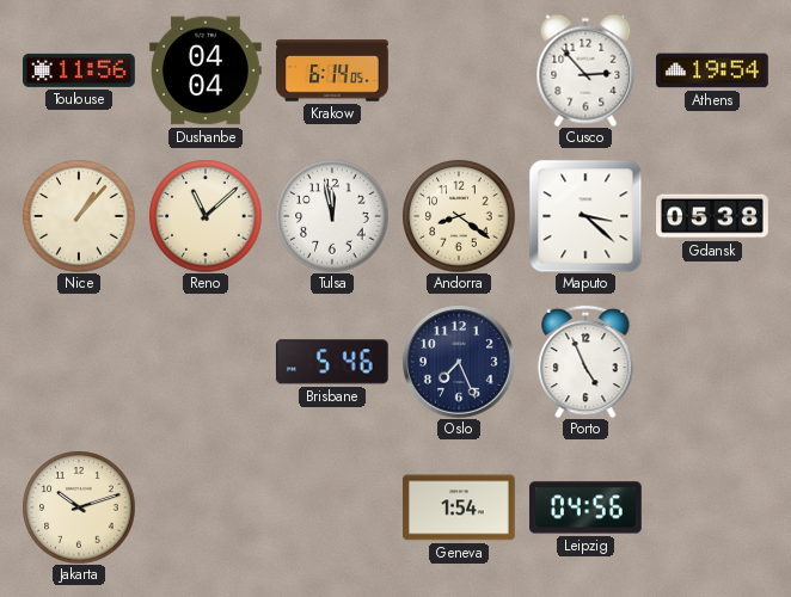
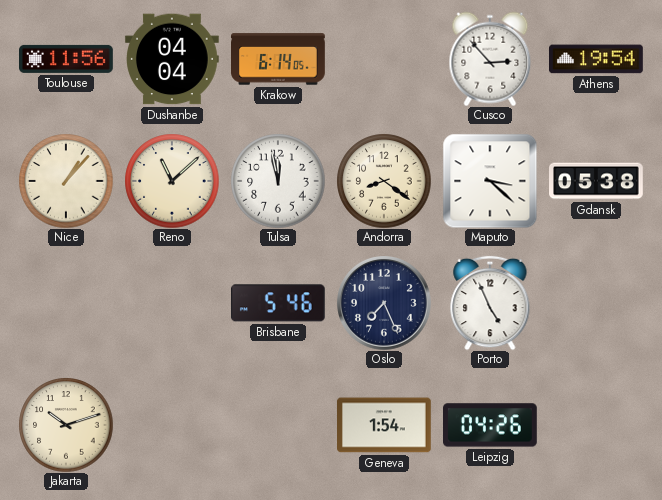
Leipzig: 04:56 -> 04:26
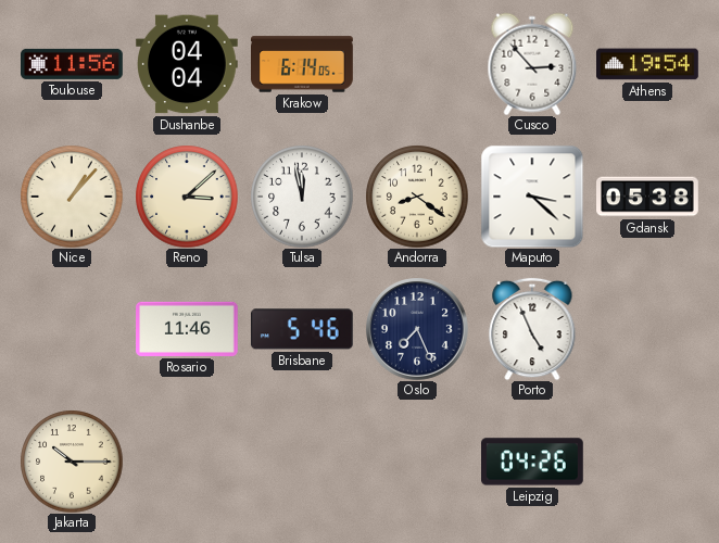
Reno: 11:08 -> 3:08
Rosario: none -> 11:46
Jakarta: 10:12 -> 10:15
Geneva: 1:54 -> none
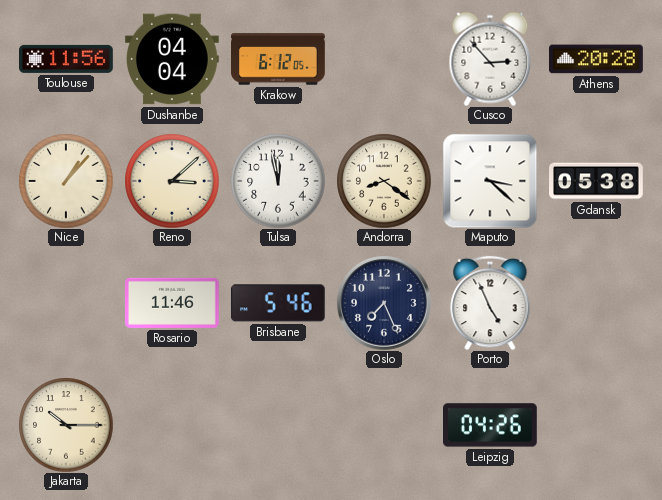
Krakow: 6:14 -> 6:12
Athens: 19:54 -> 20:28
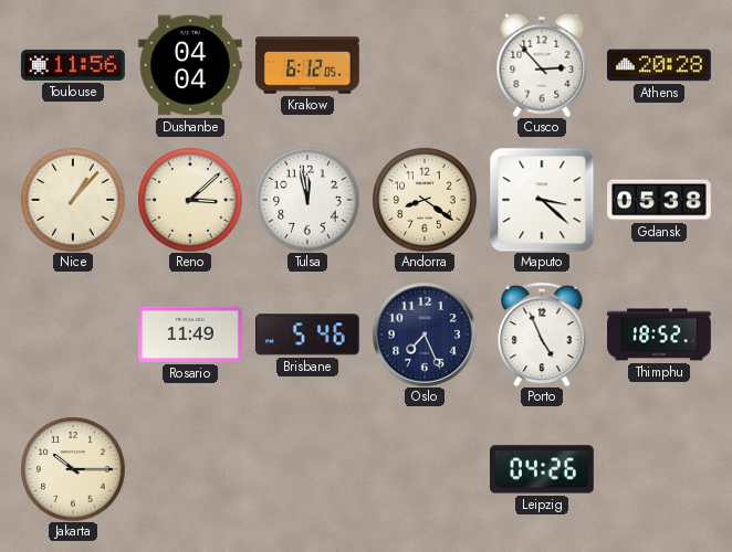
Rosario: 11:46 -> 11:49
Thimphu: none -> 18:52
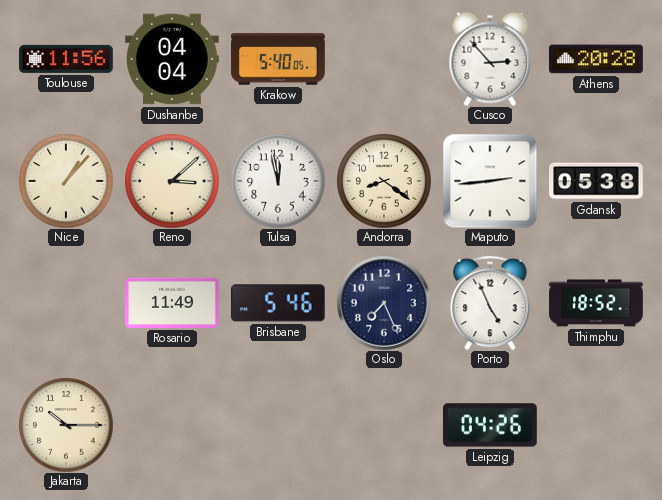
Krakow: 6:12 -> 5:40
Maputo: 3:22 -> 2:44
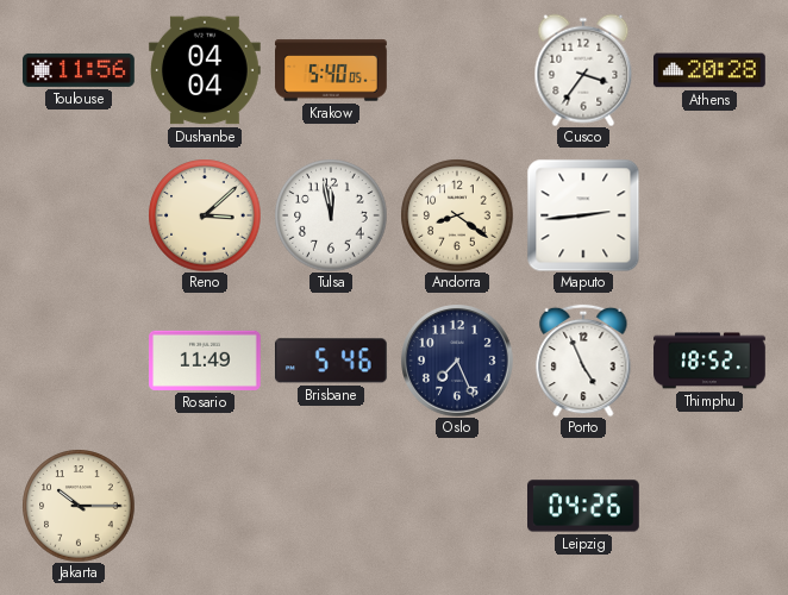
Cusco: 2:53 -> 3:36
Nice: 1:07 -> none
Gdansk: 05:38 -> none
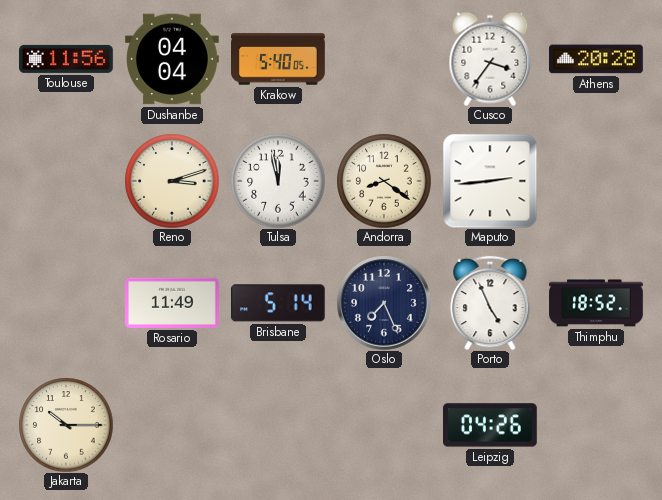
Reno: 3:08 -> 3:12
Brisbane: 5:46 -> 5:14
